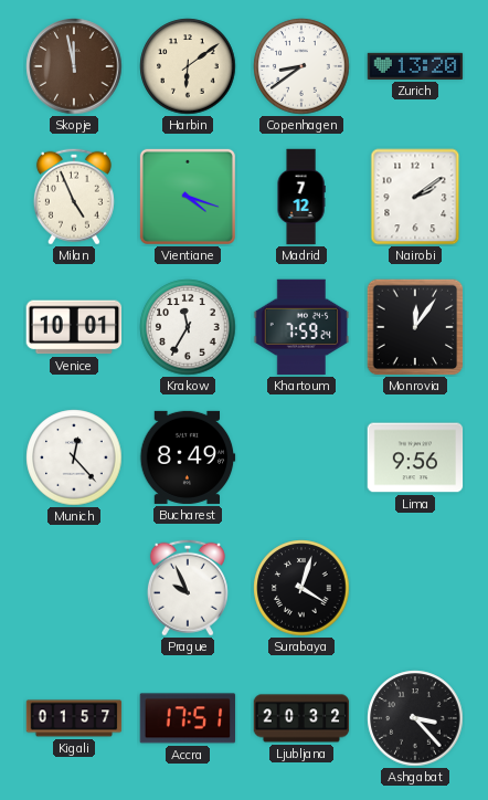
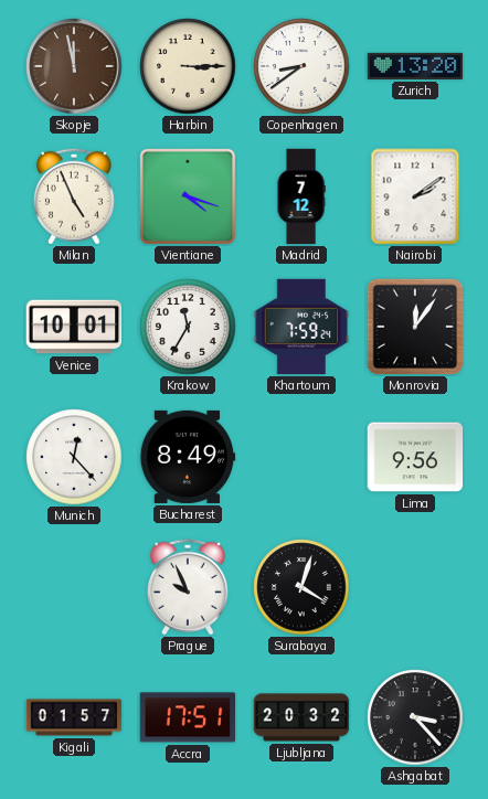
Harbin: 6:09 -> 3:15
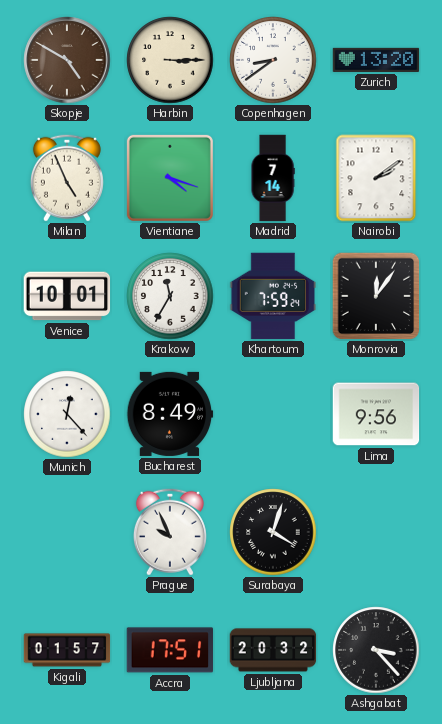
Skopje: 11:58 -> 4:50
Madrid: 7:12 -> 7:14
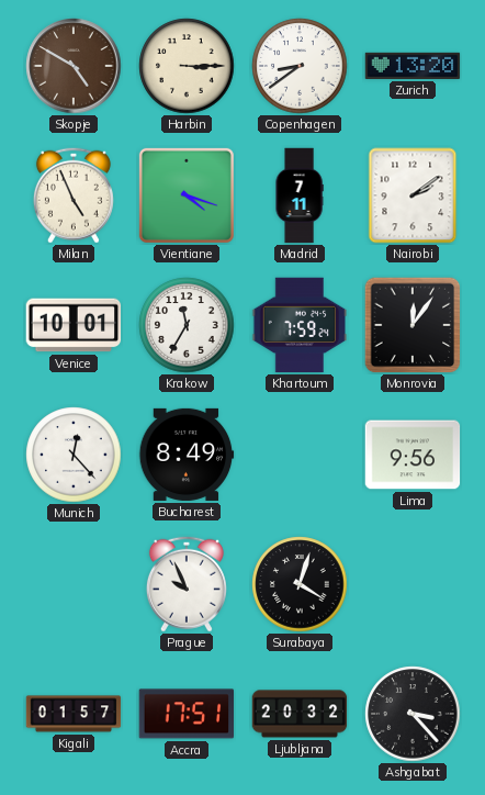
Madrid: 7:14 -> 7:11
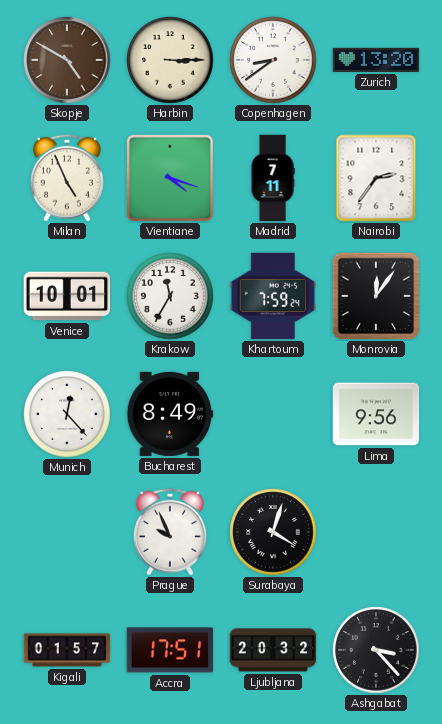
Nairobi: 2:09 -> 2:36
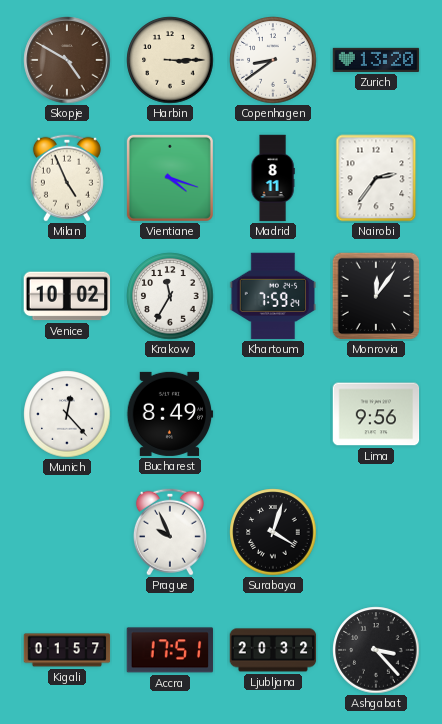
Madrid: 7:11 -> 8:11
Venice: 10:01 -> 10:02
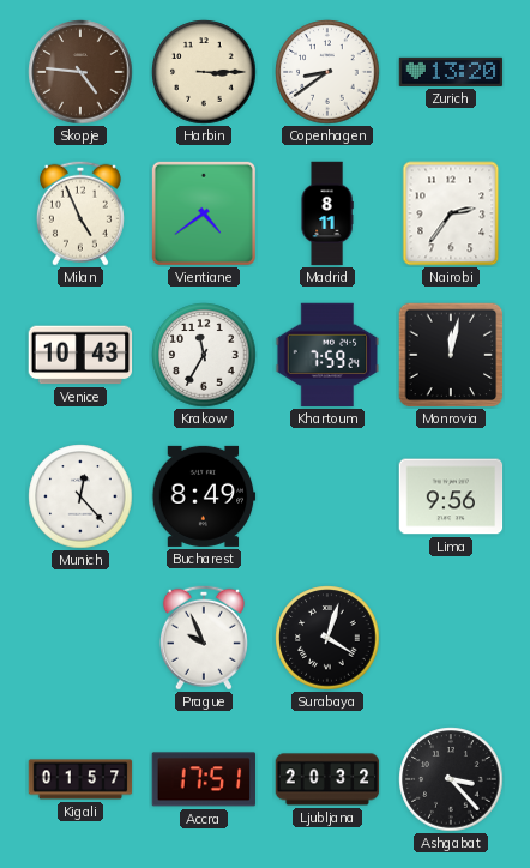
Skopje: 4:50 -> 4:46
Vientiane: 4:18 -> 4:39
Venice: 10:02 -> 10:43
Monrovia: 12:06 -> 12:02
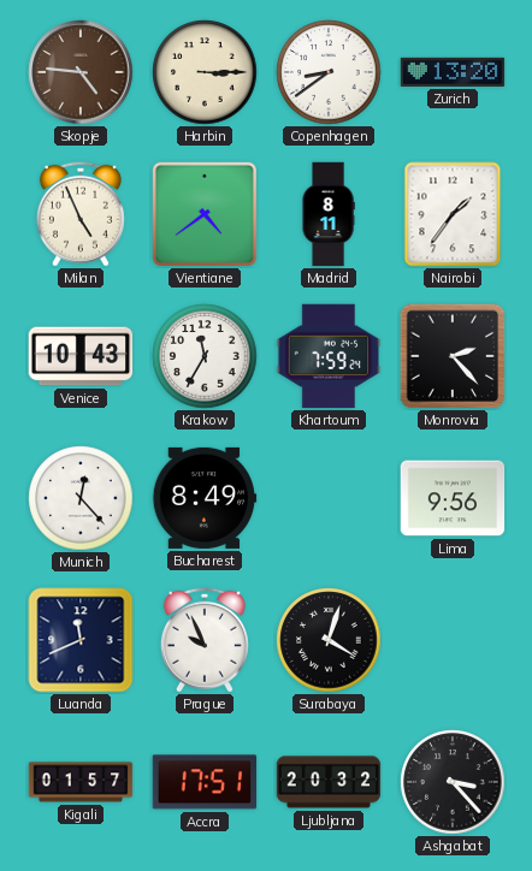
Nairobi: 2:36 -> 1:36
Monrovia: 12:02 -> 2:23
Luanda: none -> 11:41
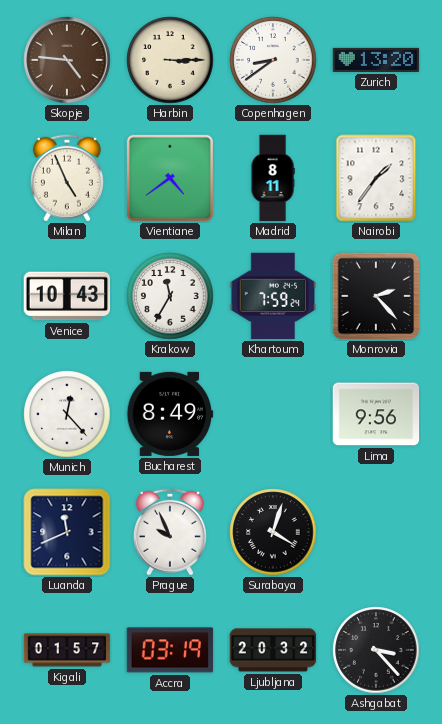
Accra: 17:51 -> 03:19
